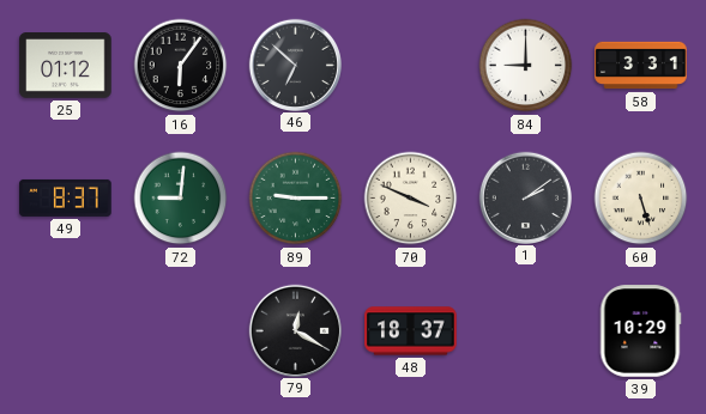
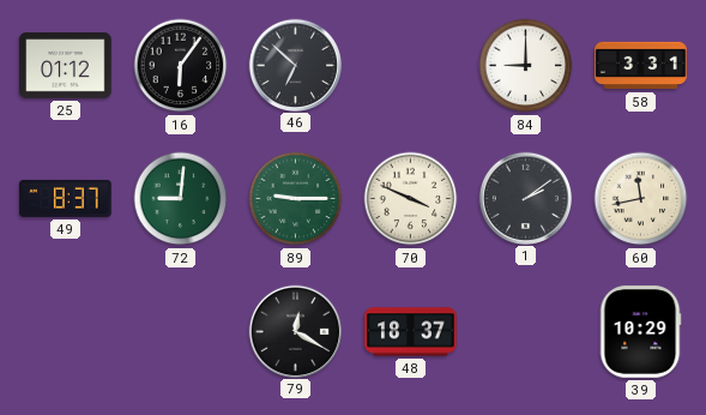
60: 5:27 -> 11:43
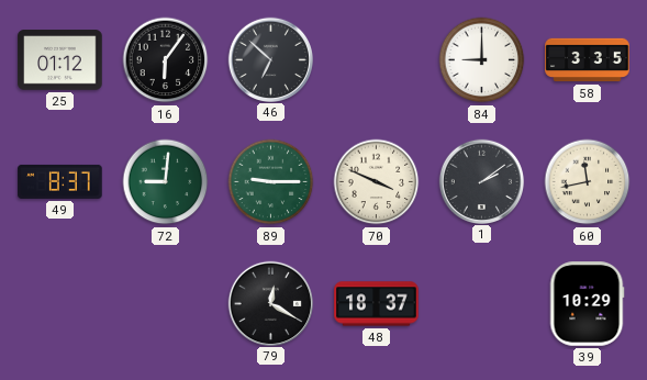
58: 3:31 -> 3:35
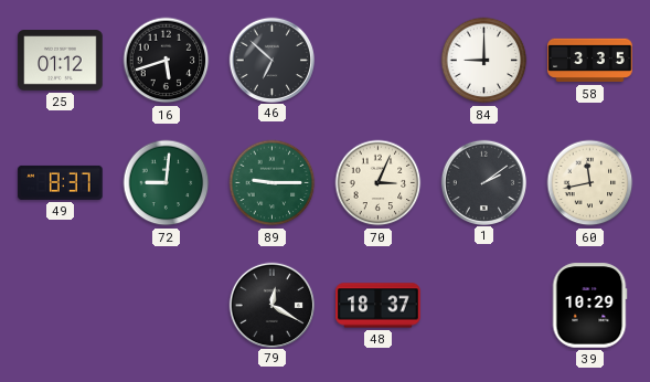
16: 6:06 -> 5:42
70: 3:49 -> 3:04
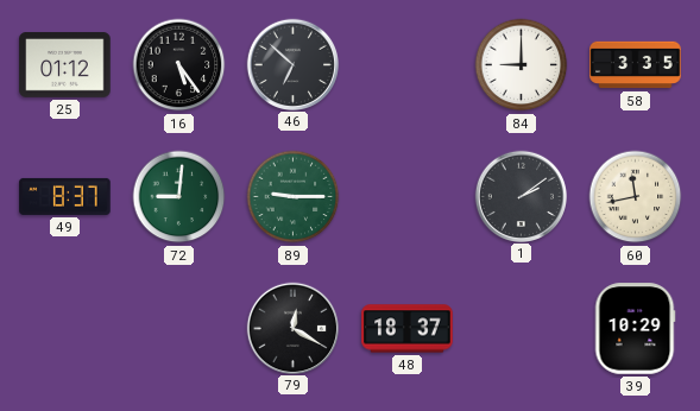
16: 5:42 -> 5:24
70: 3:04 -> none
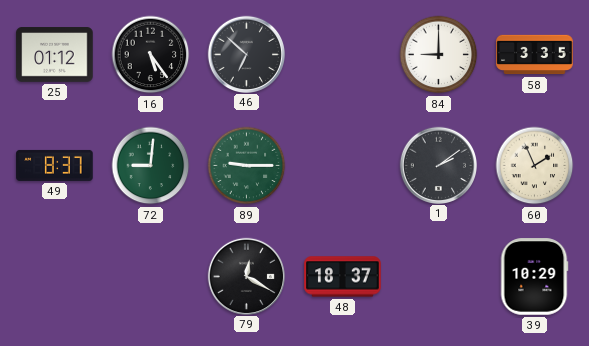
60: 11:43 -> 1:56
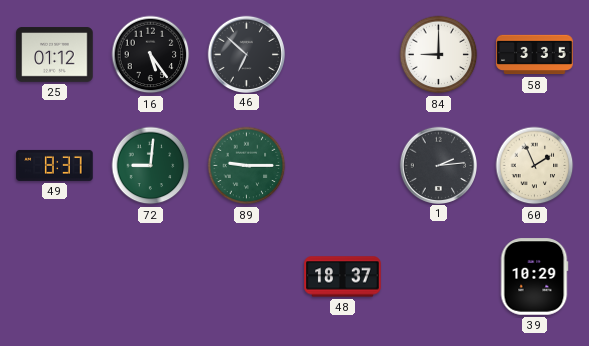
1: 2:09 -> 2:14
79: 12:20 -> none
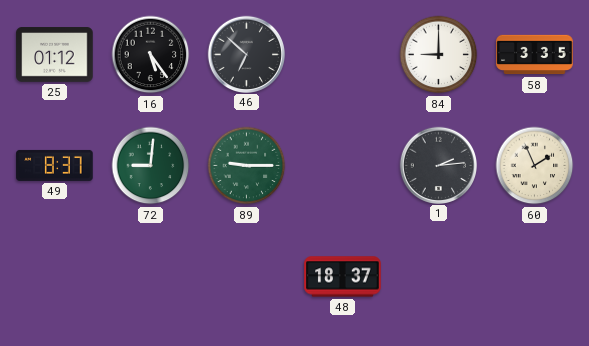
39: 10:29 -> none
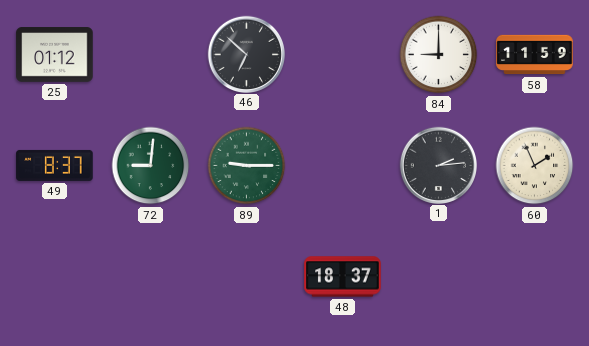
16: 5:24 -> none
58: 3:35 -> 11:59
